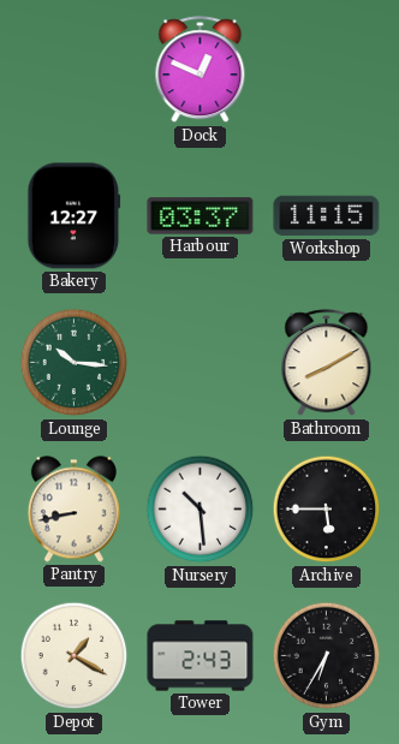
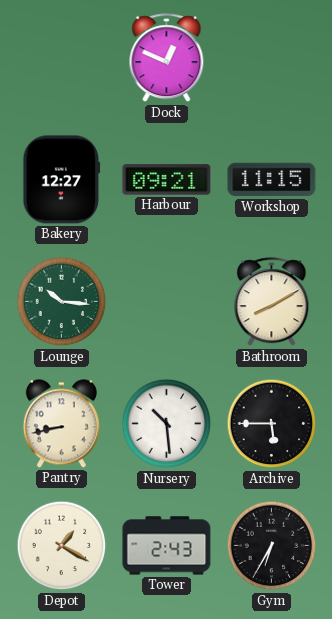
Harbour: 03:37 -> 09:21
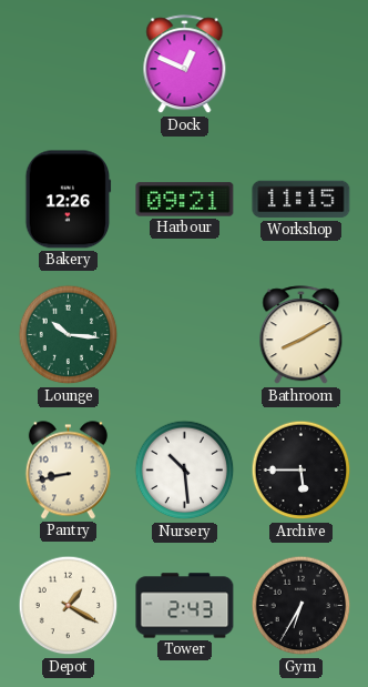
Bakery: 12:27 -> 12:26
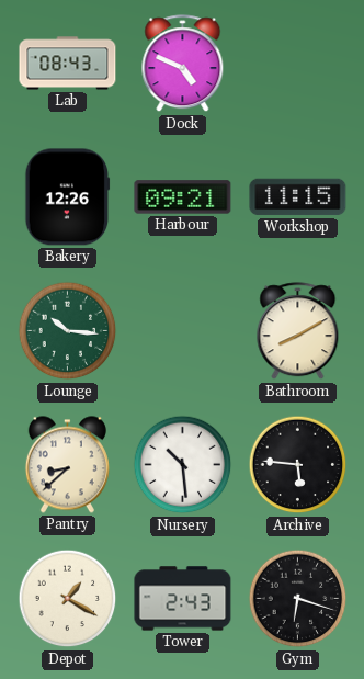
Lab: none -> 08:43
Dock: 12:49 -> 4:49
Pantry: 8:43 -> 8:38
Archive: 5:45 -> 5:46
Gym: 6:35 -> 6:18
